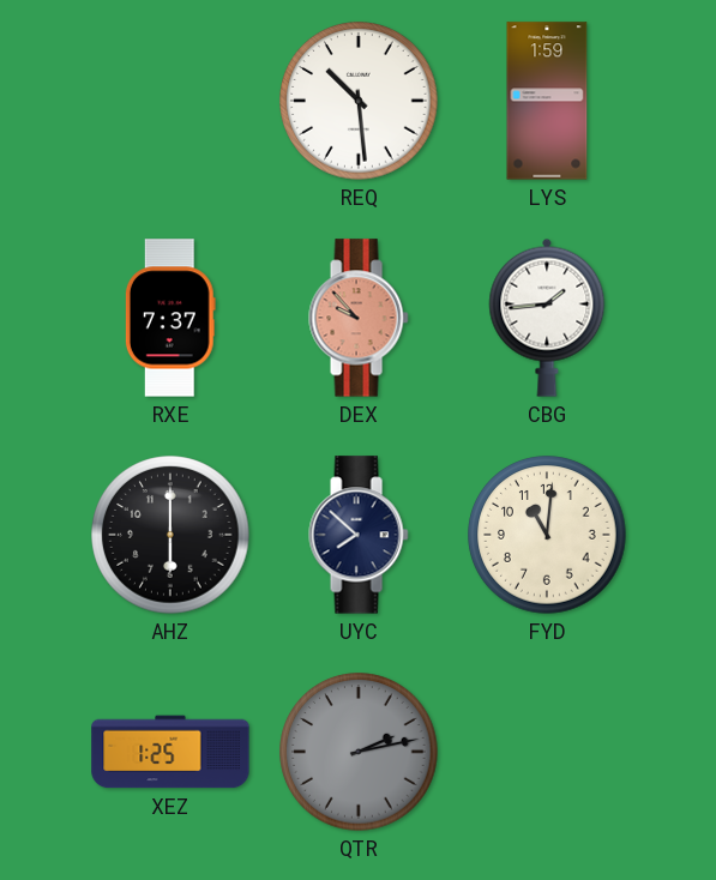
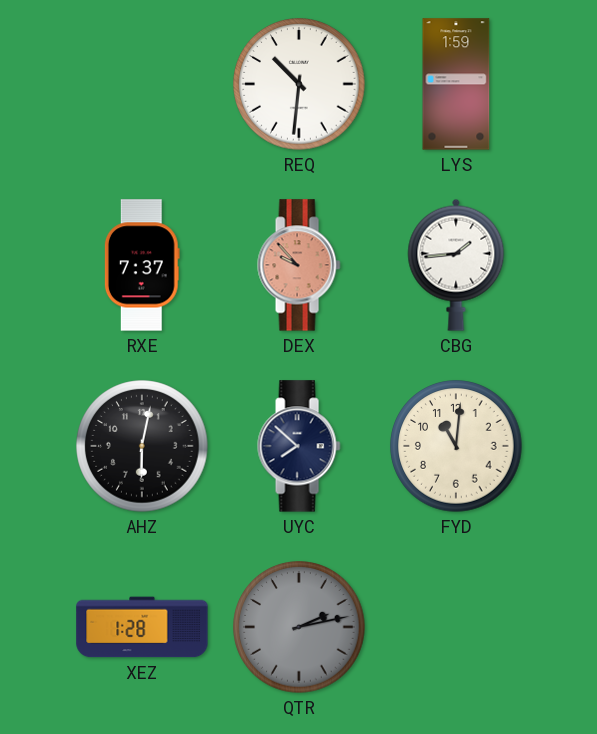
REQ: 10:29 -> 10:31
AHZ: 6:00 -> 6:02
XEZ: 1:25 -> 1:28
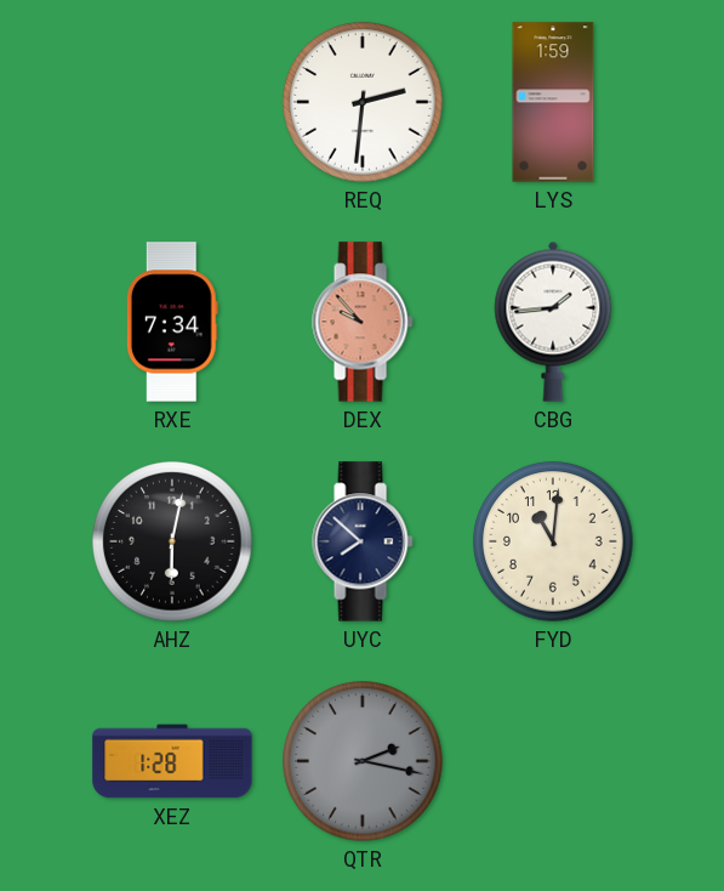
REQ: 10:31 -> 2:31
RXE: 7:37 -> 7:34
QTR: 2:13 -> 2:17
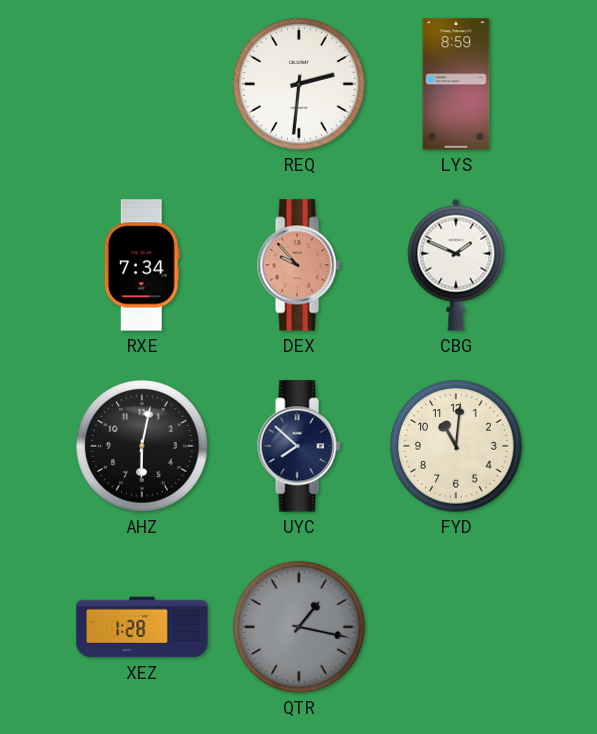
LYS: 1:59 -> 8:59
CBG: 1:44 -> 1:49
QTR: 2:17 -> 1:17
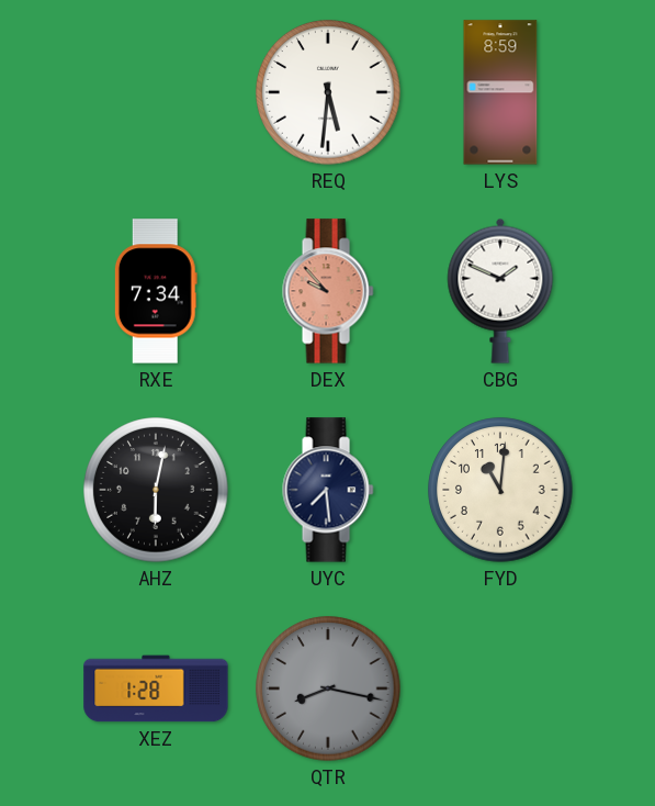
REQ: 2:31 -> 5:31
UYC: 7:52 -> 7:29
QTR: 1:17 -> 8:17
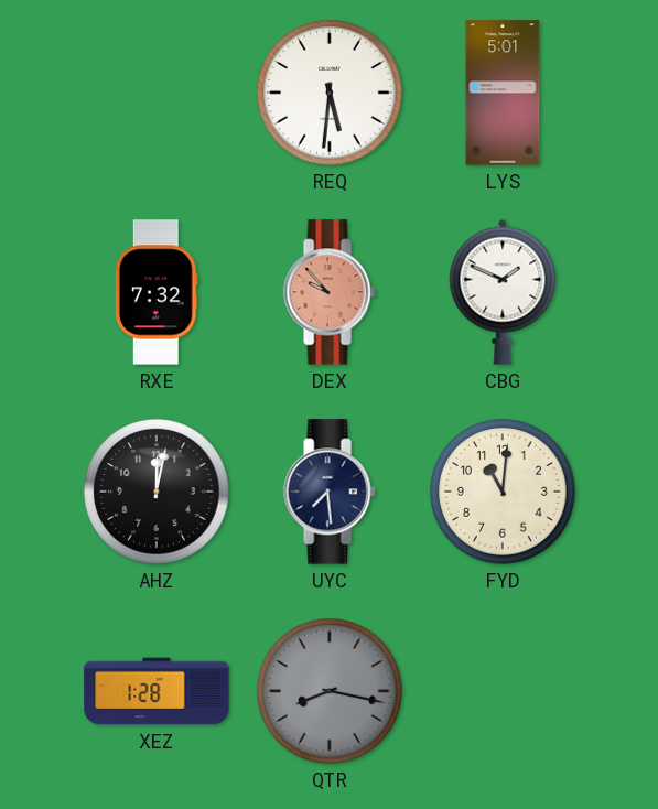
LYS: 8:59 -> 5:01
RXE: 7:34 -> 7:32
AHZ: 6:02 -> 12:02
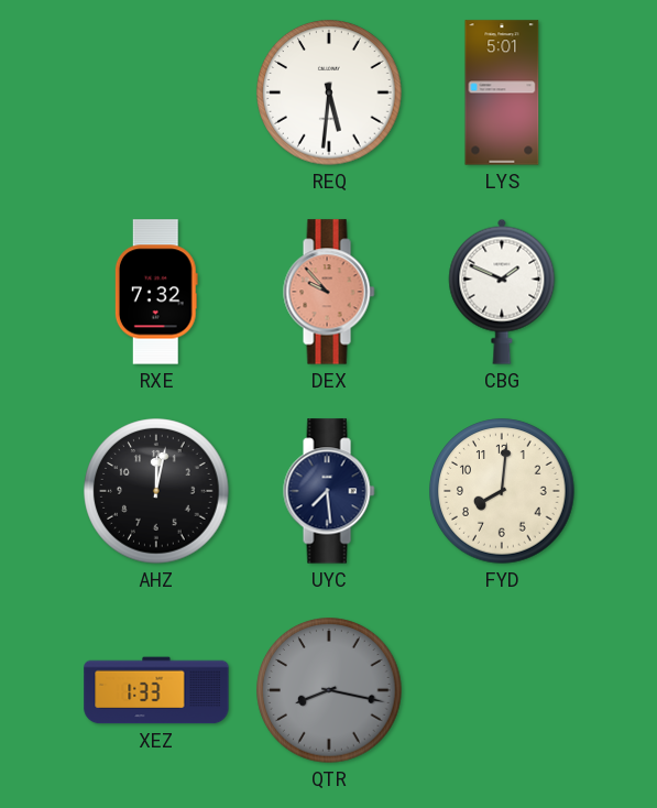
FYD: 11:01 -> 8:01
XEZ: 1:28 -> 1:33
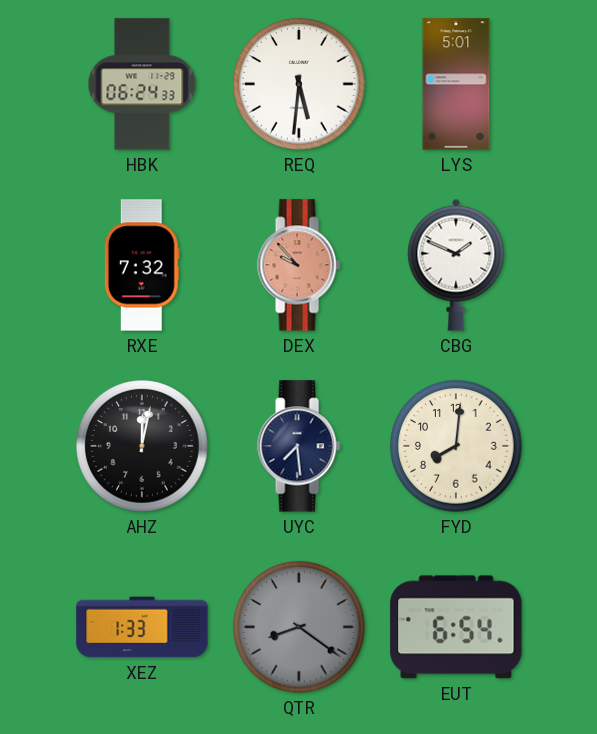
HBK: none -> 06:24
QTR: 8:17 -> 8:21
EUT: none -> 6:54
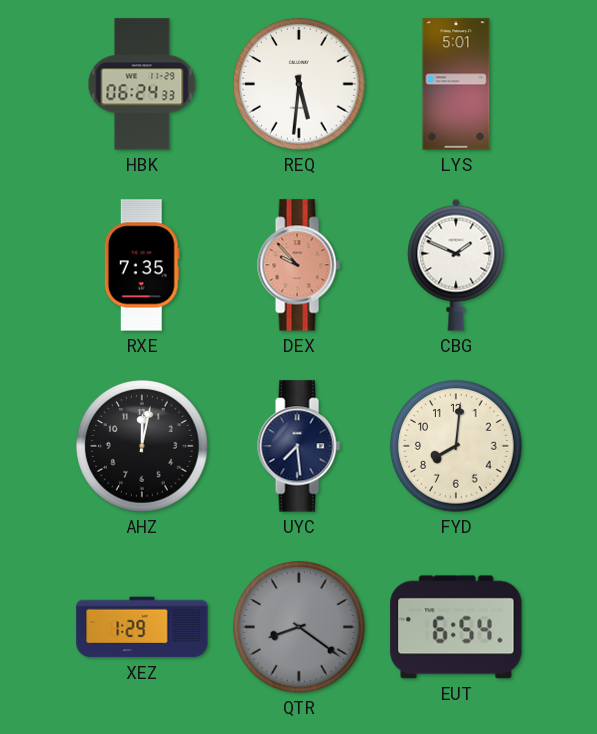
RXE: 7:32 -> 7:35
XEZ: 1:33 -> 1:29
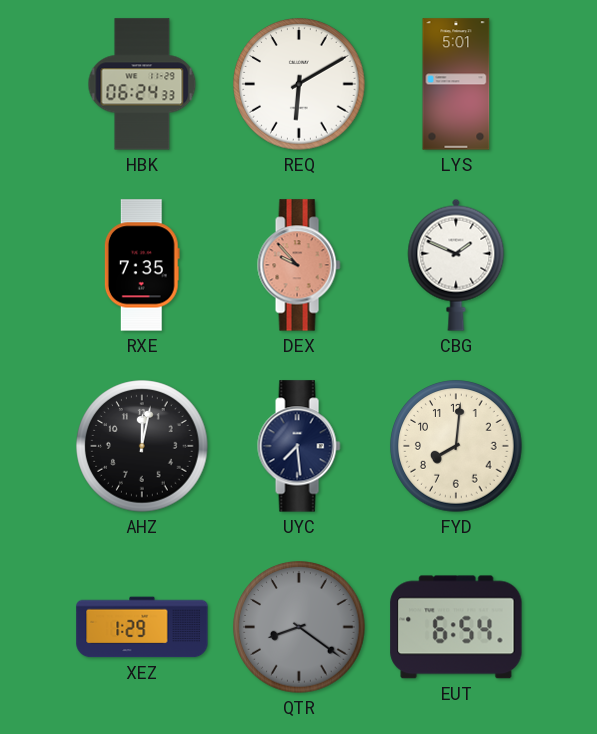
REQ: 5:31 -> 6:10
